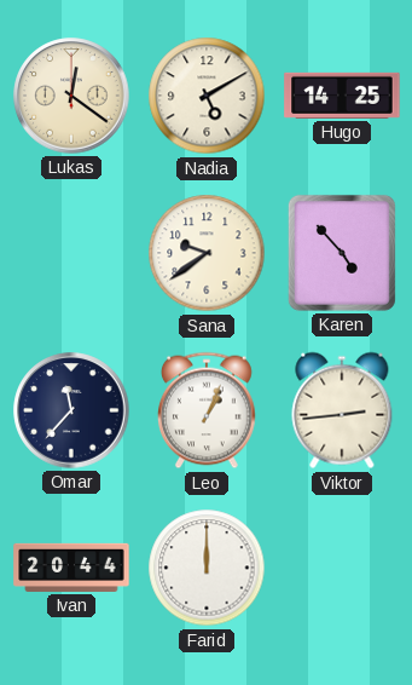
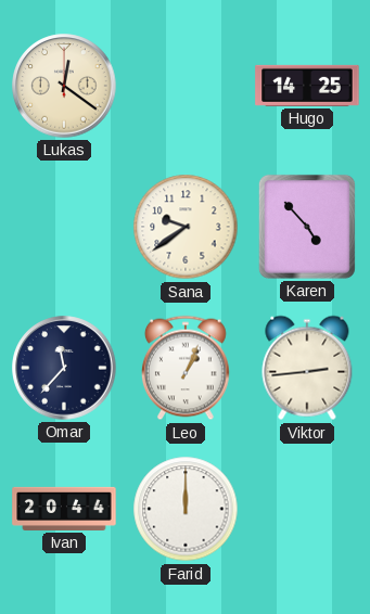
Nadia: 5:10 -> none
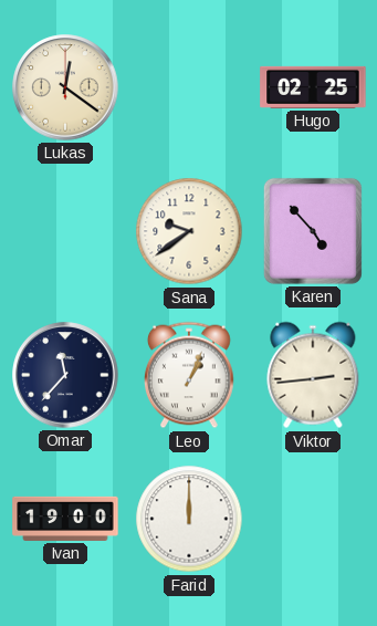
Hugo: 14:25 -> 02:25
Ivan: 20:44 -> 19:00
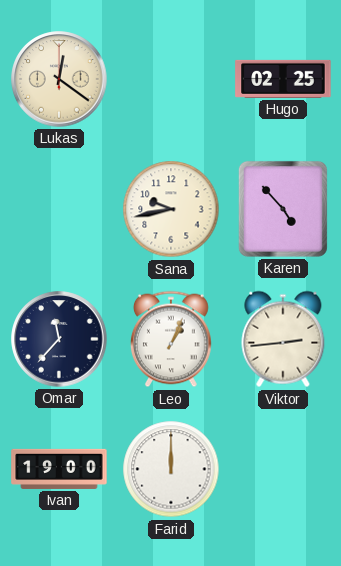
Sana: 9:39 -> 9:43
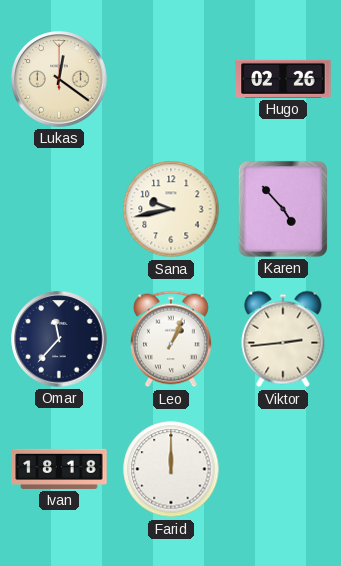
Hugo: 02:25 -> 02:26
Ivan: 19:00 -> 18:18
